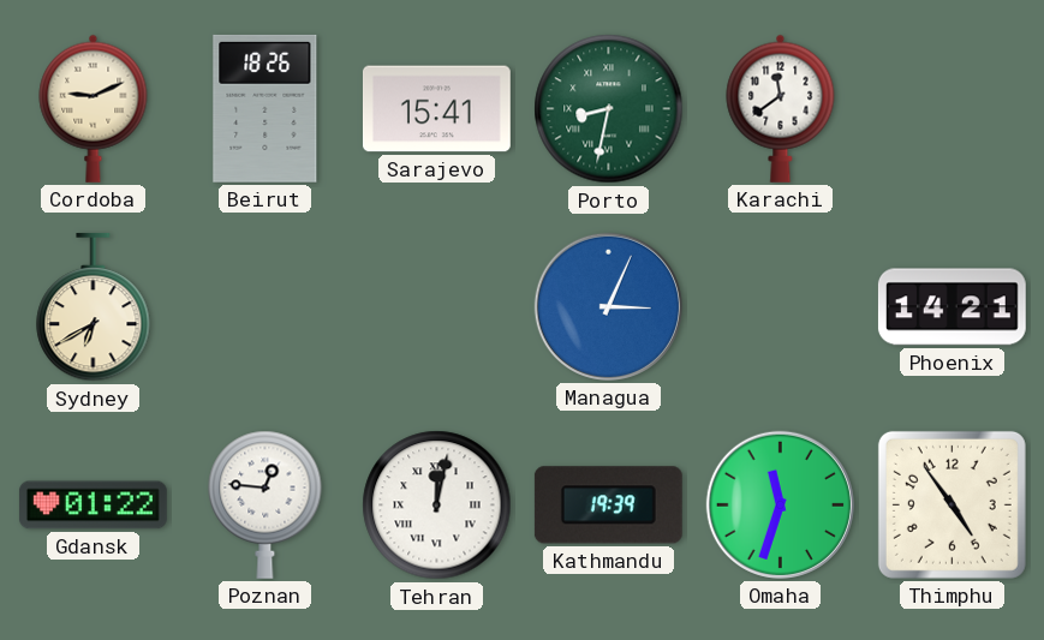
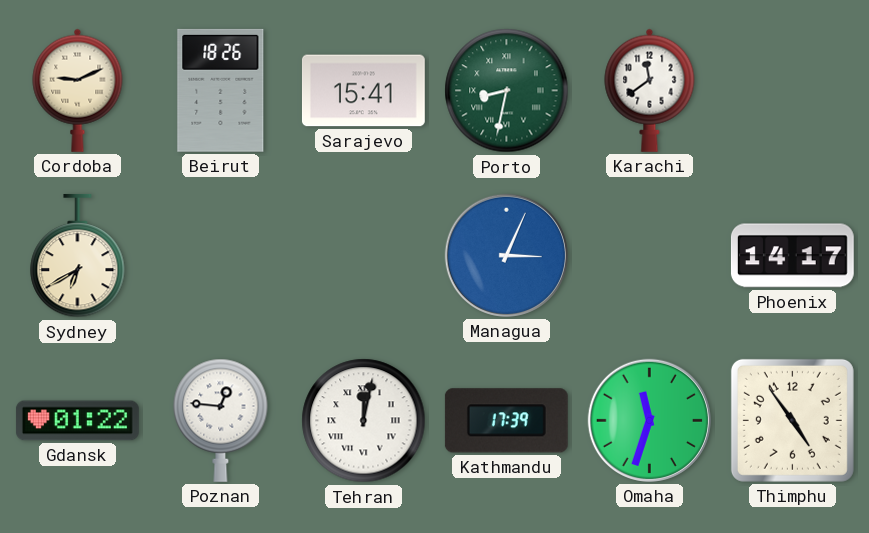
Phoenix: 14:21 -> 14:17
Kathmandu: 19:39 -> 17:39
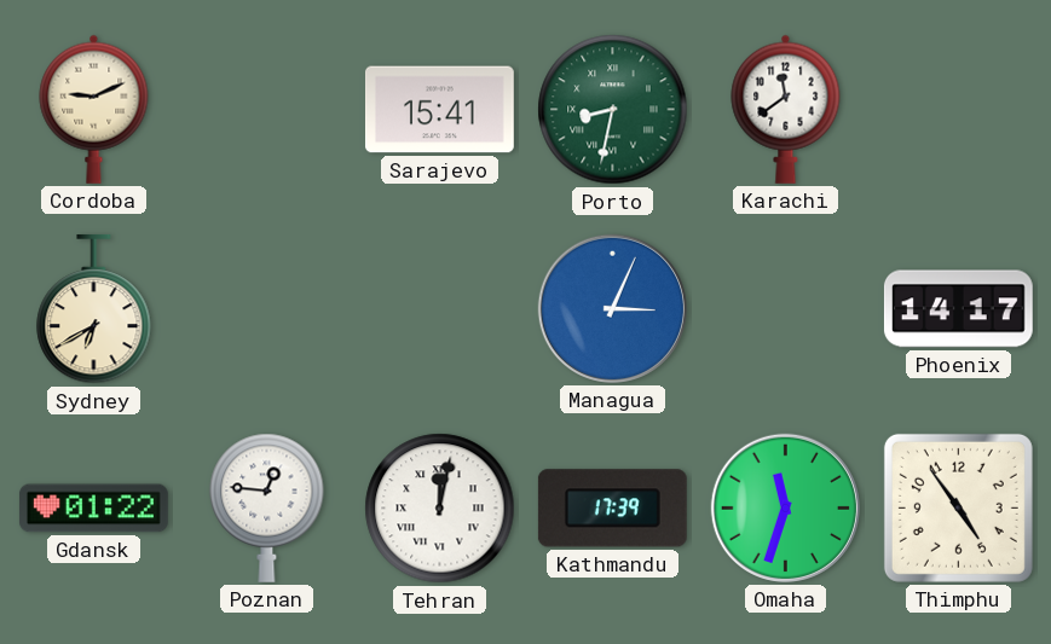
Beirut: 18:26 -> none
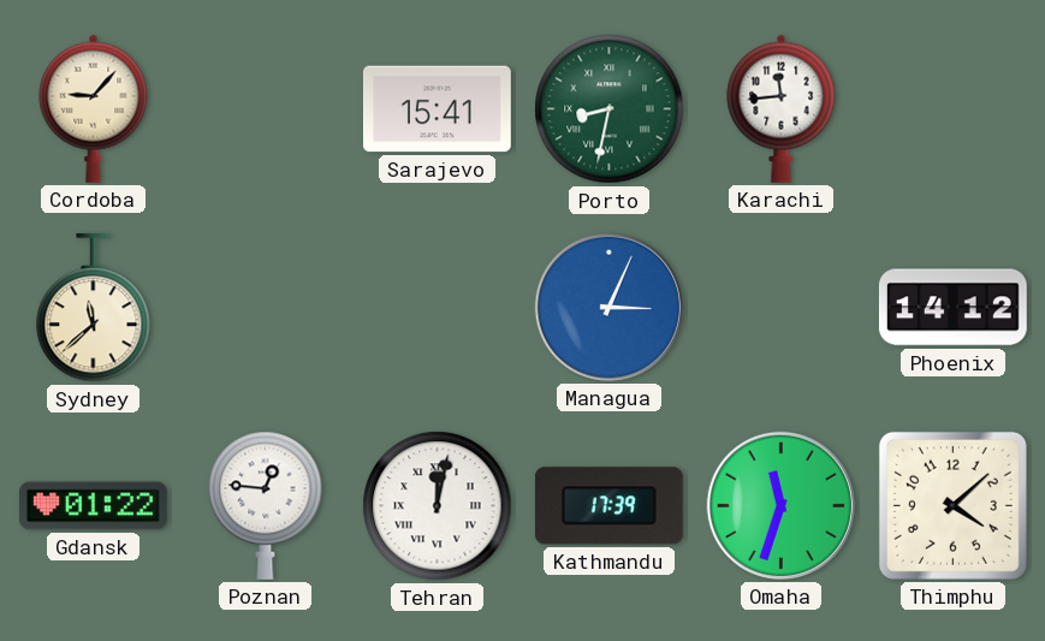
Cordoba: 9:11 -> 9:07
Karachi: 11:39 -> 11:44
Sydney: 6:40 -> 11:38
Phoenix: 14:17 -> 14:12
Thimphu: 4:54 -> 4:08
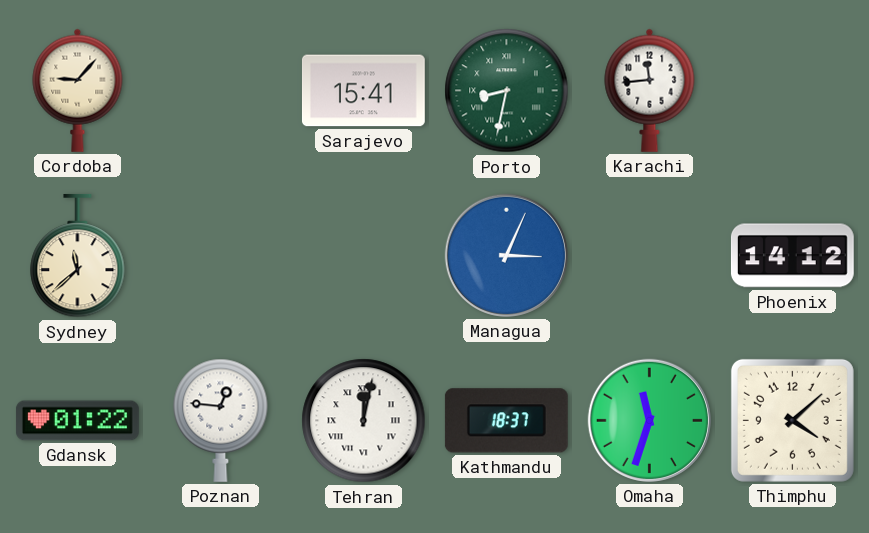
Kathmandu: 17:39 -> 18:37
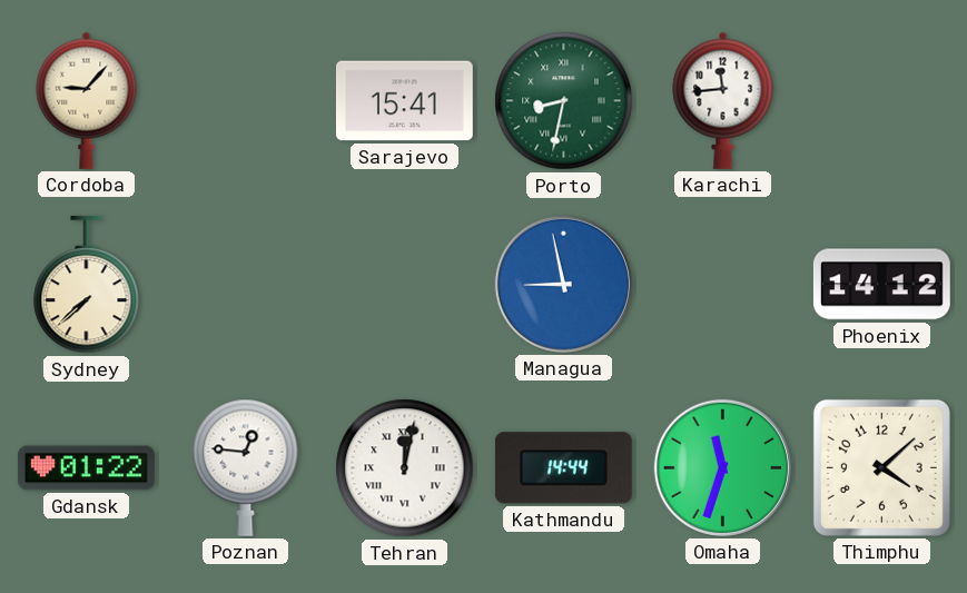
Sydney: 11:38 -> 7:38
Managua: 3:04 -> 8:58
Kathmandu: 18:37 -> 14:44
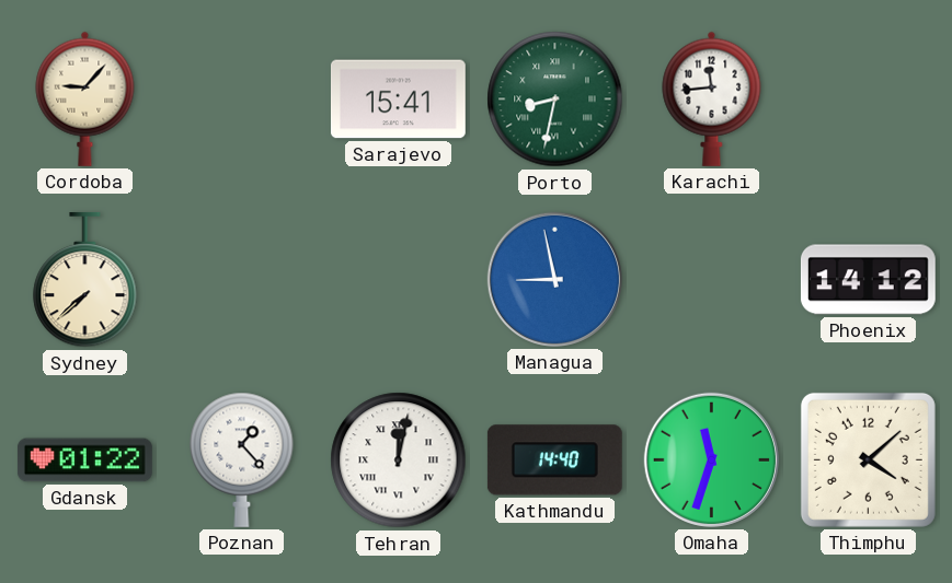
Poznan: 12:46 -> 1:23
Kathmandu: 14:44 -> 14:40
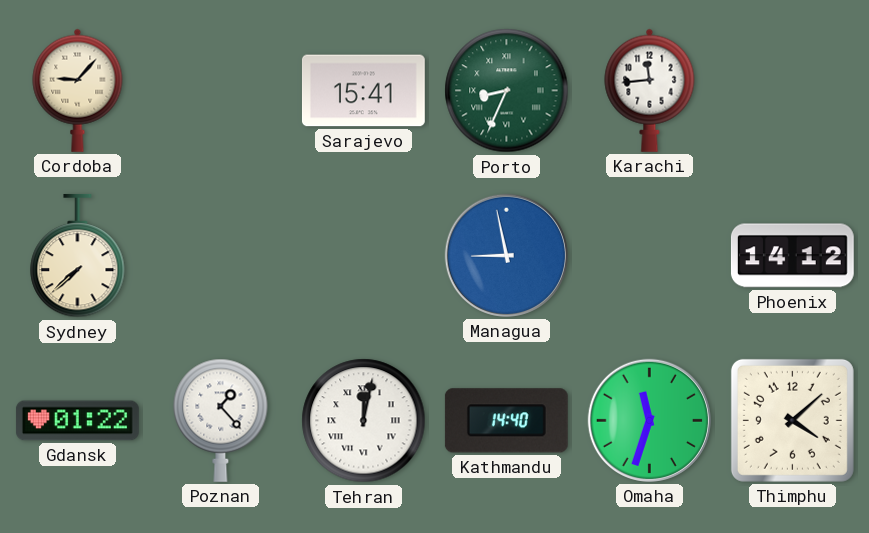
Porto: 8:32 -> 8:34
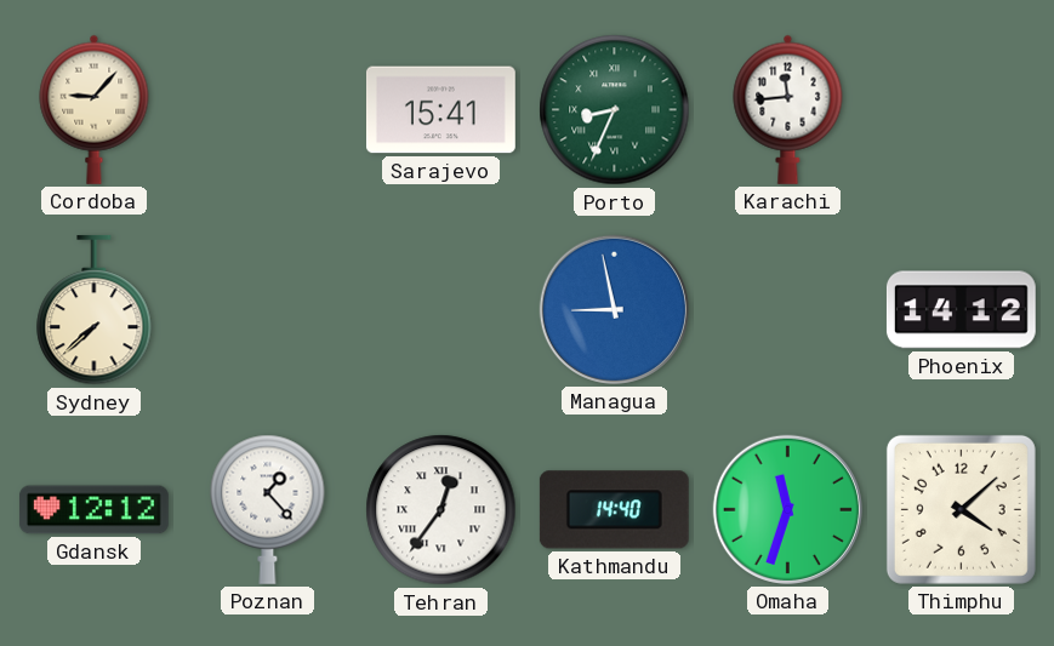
Gdansk: 01:22 -> 12:12
Tehran: 12:02 -> 12:36
